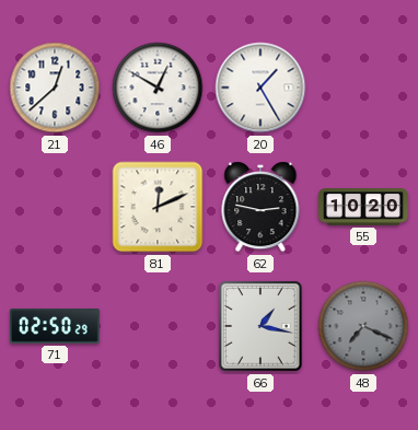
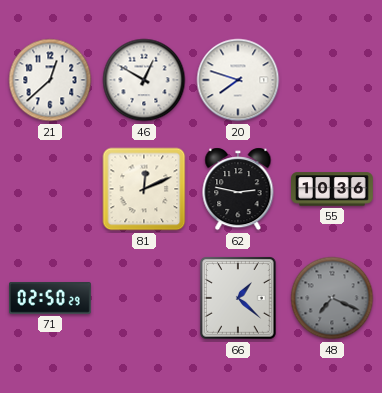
20: 1:25 -> 7:48
55: 10:20 -> 10:36
66: 1:17 -> 1:22
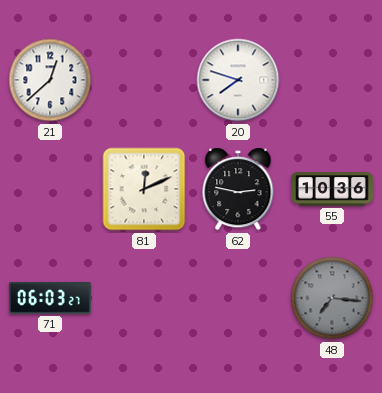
46: 12:50 -> none
71: 02:50 -> 06:03
66: 1:22 -> none
48: 7:19 -> 7:16
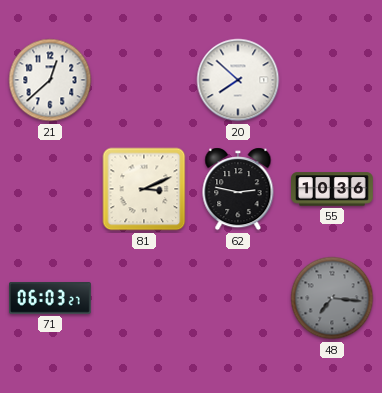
20: 7:48 -> 7:52
81: 12:11 -> 3:11
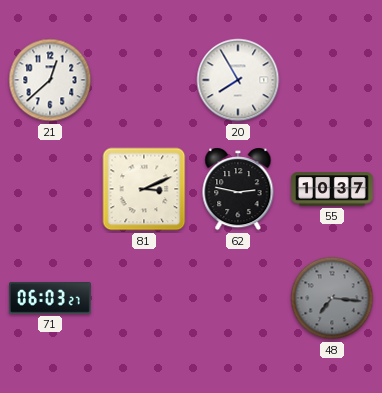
20: 7:52 -> 7:55
55: 10:36 -> 10:37
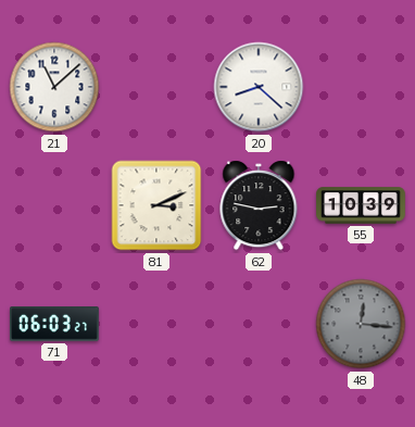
21: 12:38 -> 11:08
20: 7:55 -> 8:22
55: 10:37 -> 10:39
48: 7:16 -> 12:16
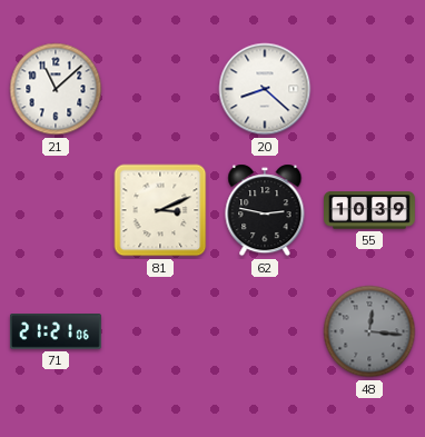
71: 06:03 -> 21:21
